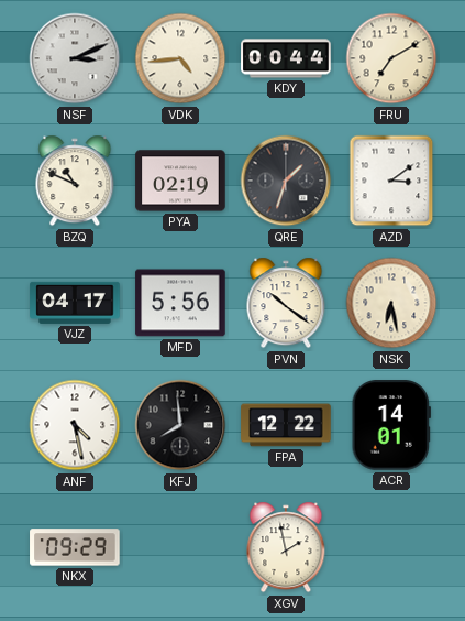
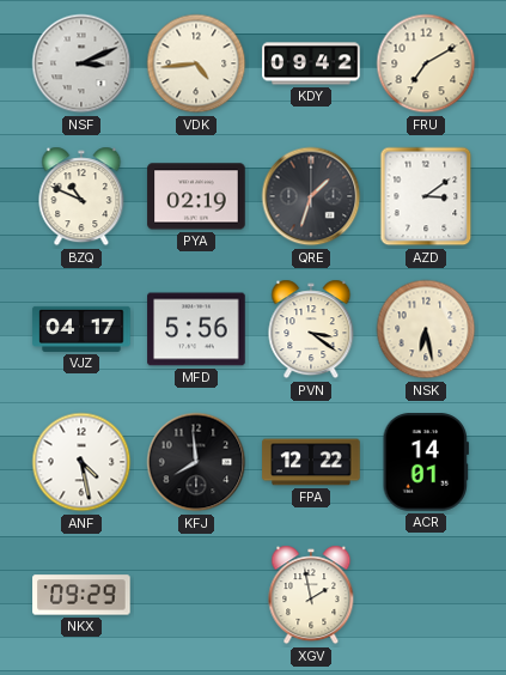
KDY: 00:44 -> 09:42
PVN: 10:21 -> 3:21
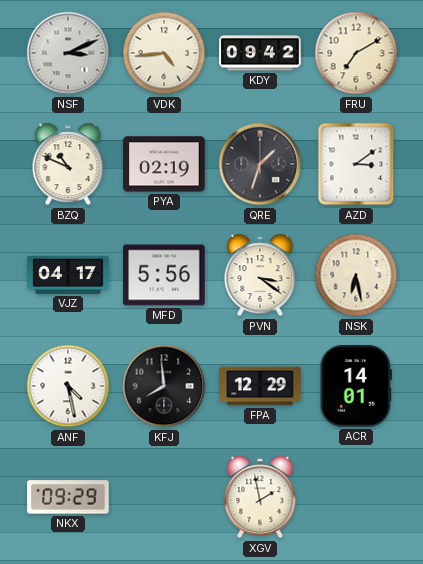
FPA: 12:22 -> 12:29
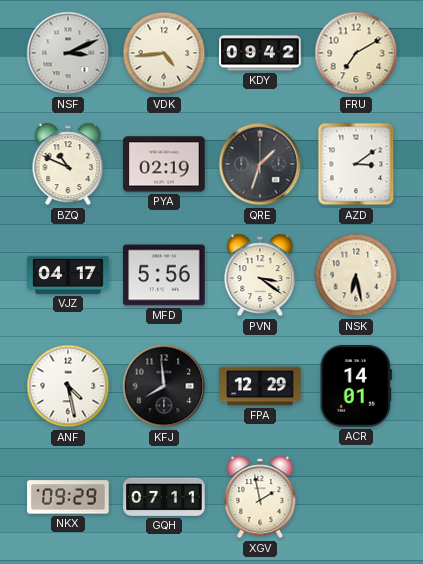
GQH: none -> 07:11
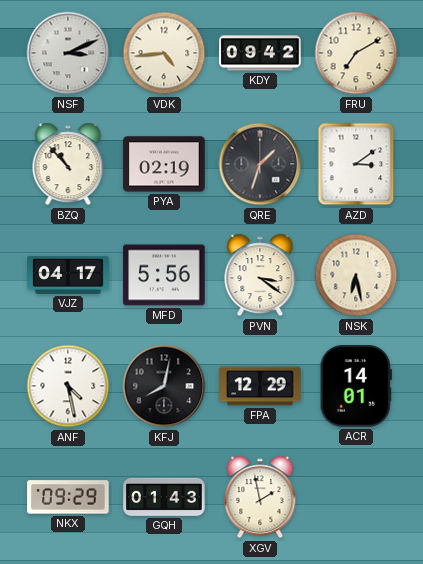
BZQ: 10:49 -> 10:53
KFJ: 7:59 -> 8:02
GQH: 07:11 -> 01:43
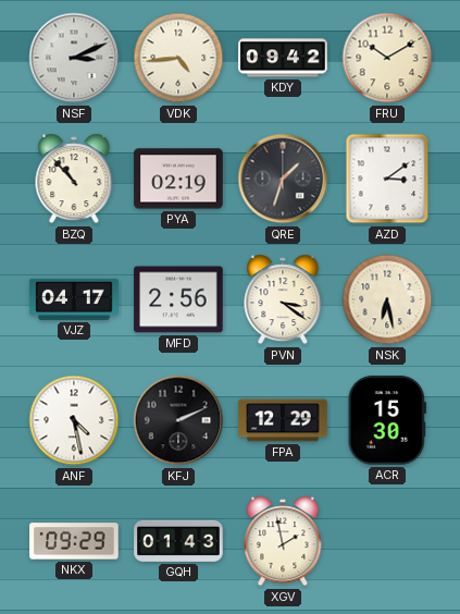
FRU: 7:10 -> 10:10
MFD: 5:56 -> 2:56
KFJ: 8:02 -> 2:11
ACR: 14:01 -> 15:30
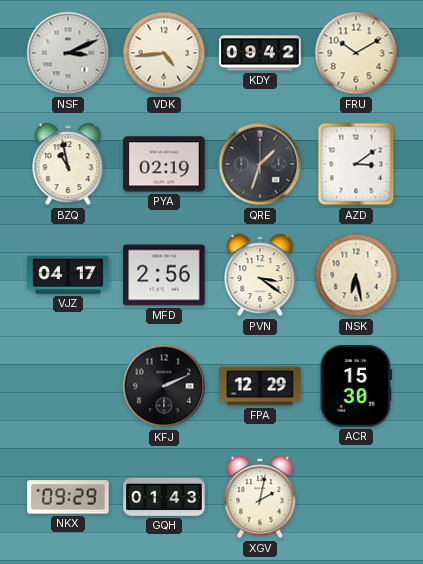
BZQ: 10:53 -> 10:58
ANF: 4:28 -> none
XGV: 1:58 -> 2:02
